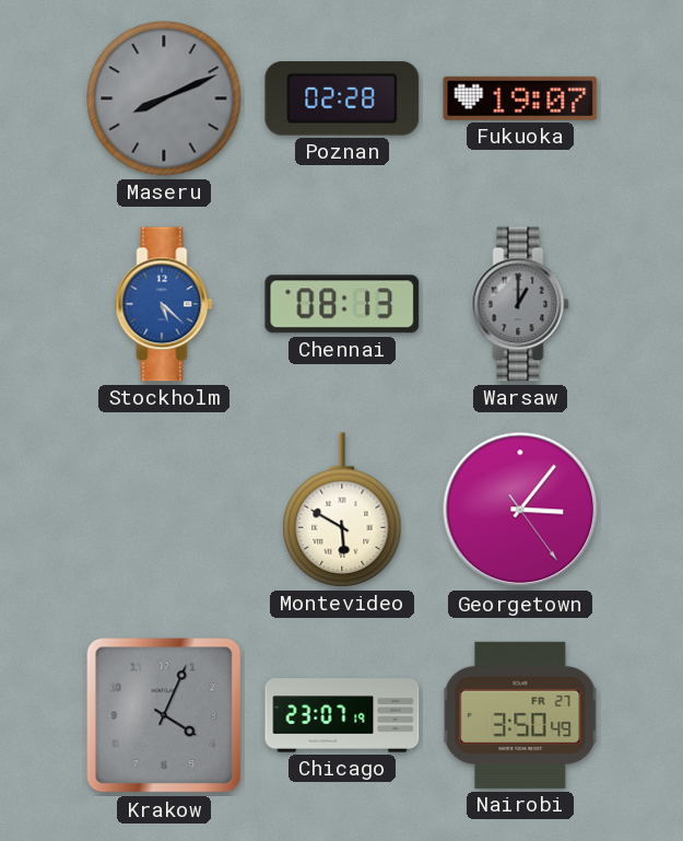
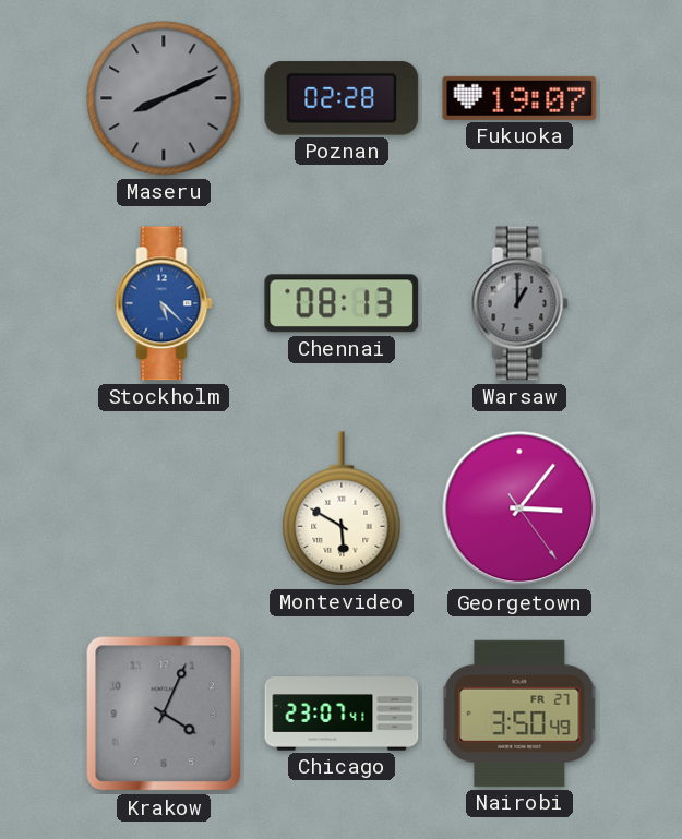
Chicago: 23:07:19 -> 23:07:41
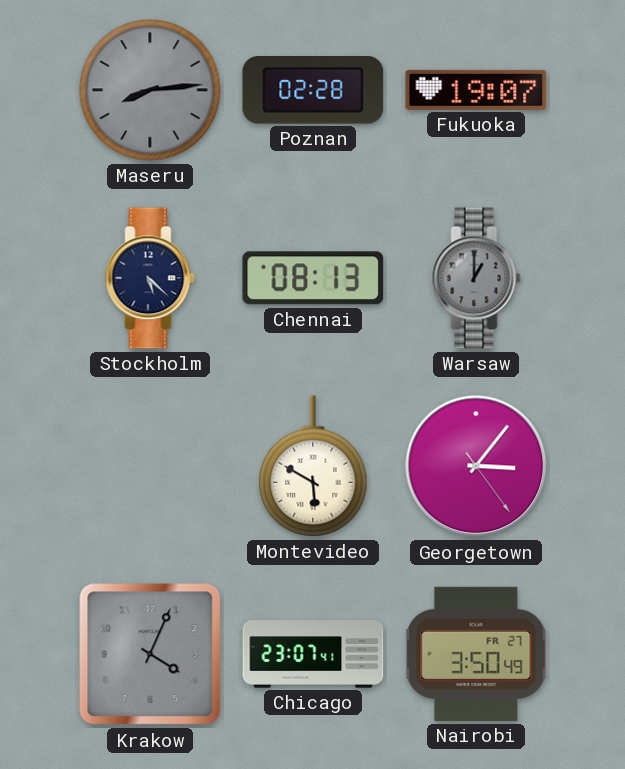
Maseru: 8:11 -> 8:14
Stockholm dial: blue -> navy
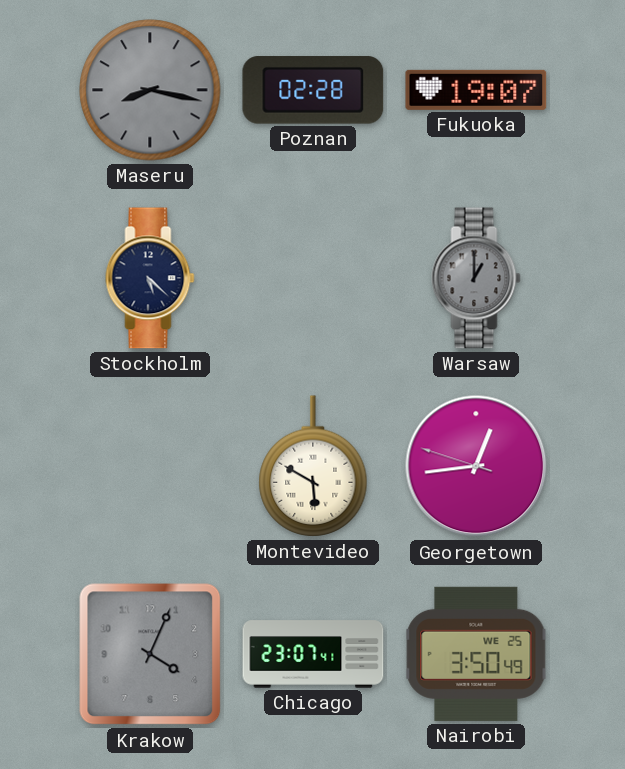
Maseru: 8:14 -> 8:17
Chennai: 08:13 -> none
Georgetown: 3:06 -> 12:43
Nairobi date: FR 27 -> WE 25
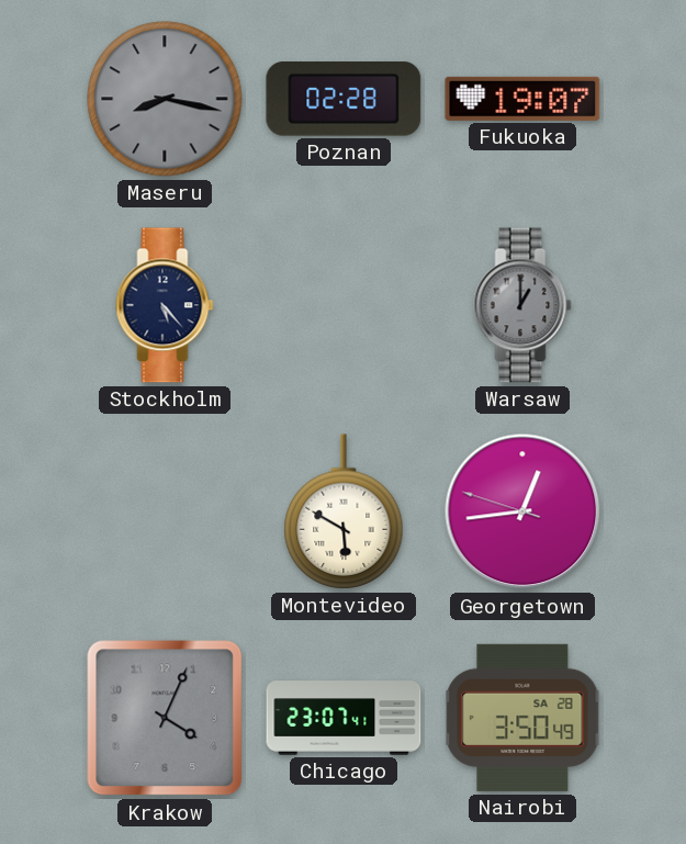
Stockholm: 5:22 -> 5:23
Nairobi date: WE 25 -> SA 28
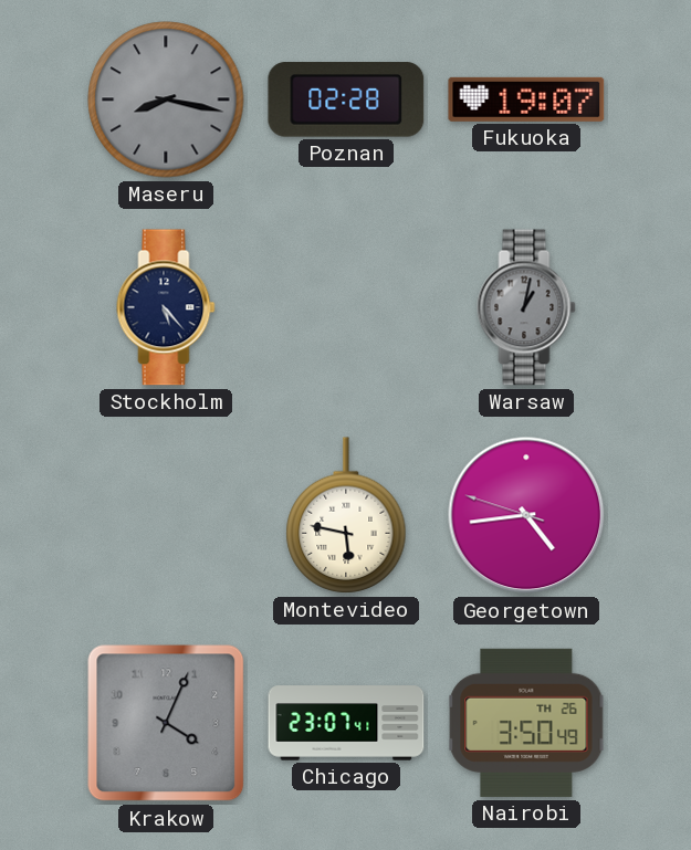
Warsaw: 1:00 -> 1:02
Montevideo: 5:50 -> 5:47
Georgetown: 12:43 -> 4:43
Nairobi date: SA 28 -> TH 26
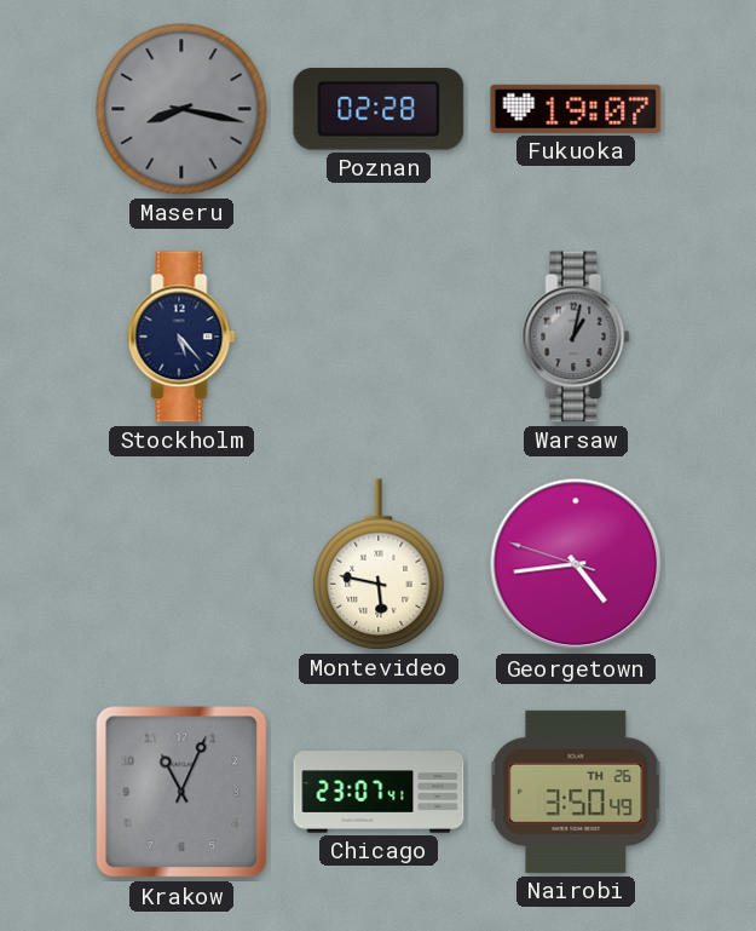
Krakow: 4:04 -> 11:04
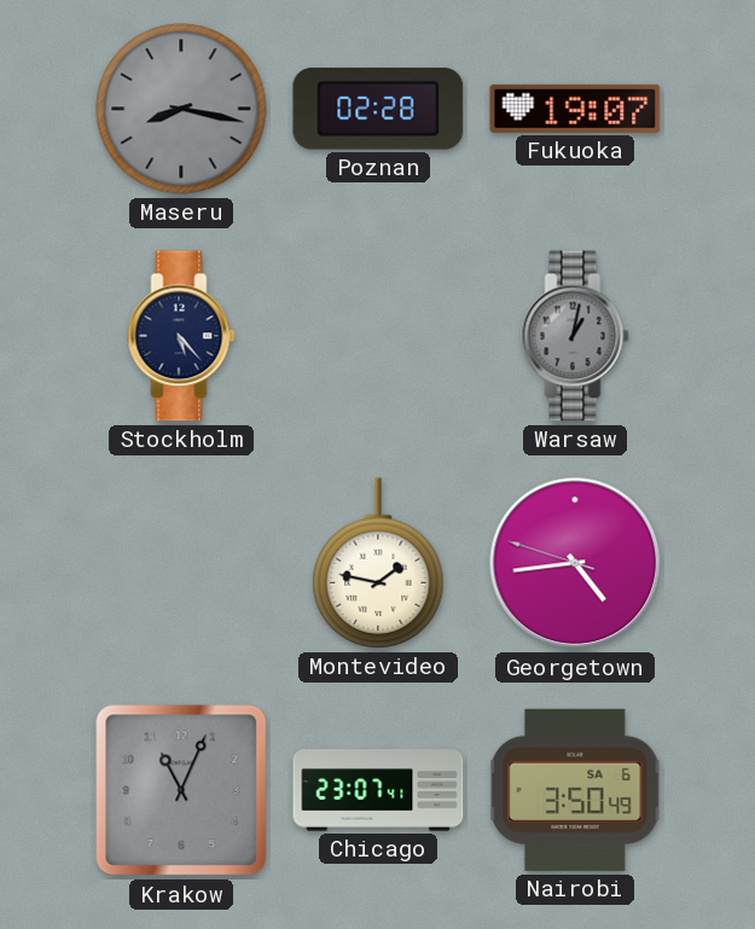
Montevideo: 5:47 -> 1:47
Nairobi date: TH 26 -> SA 6
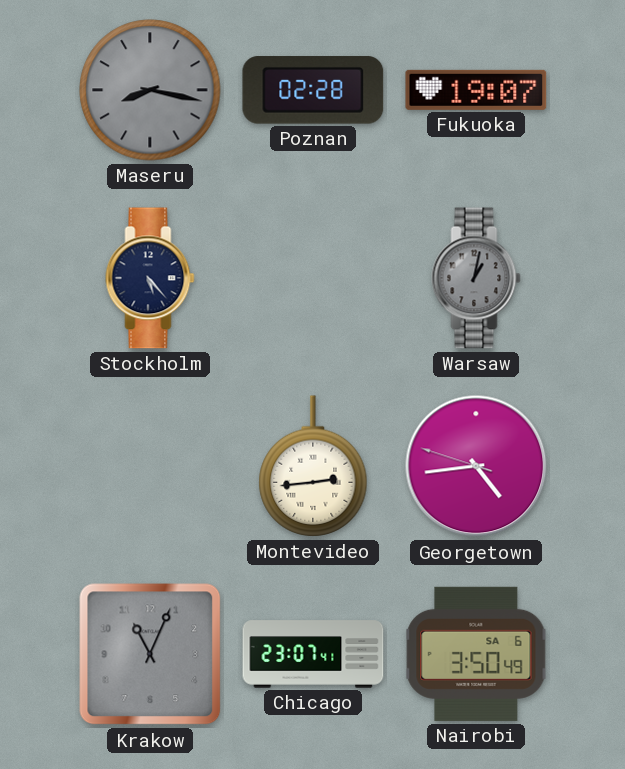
Montevideo: 1:47 -> 2:44
